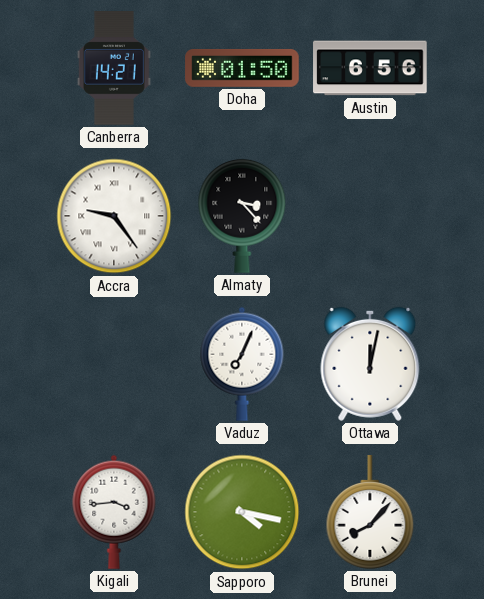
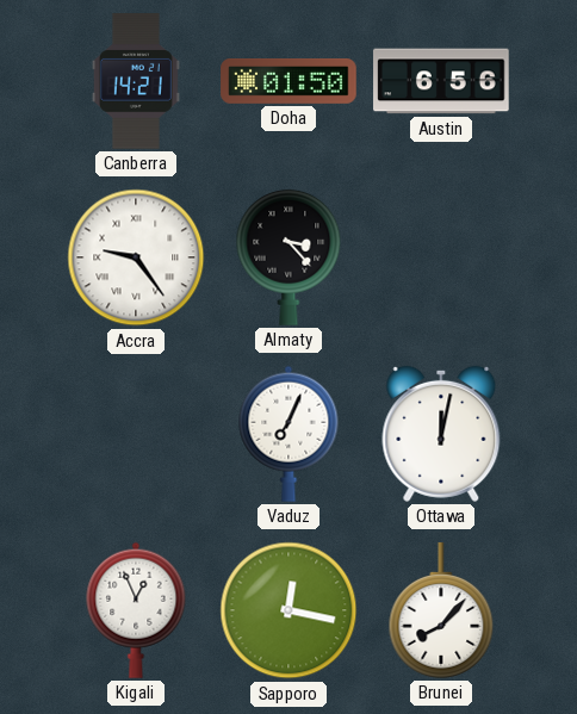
Kigali: 3:44 -> 12:56
Sapporo: 4:17 -> 12:17
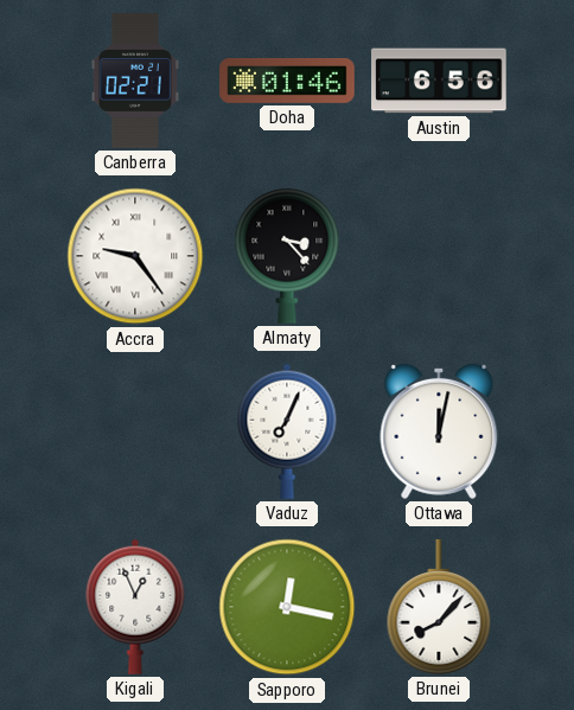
Canberra: 14:21 -> 02:21
Doha: 01:50 -> 01:46
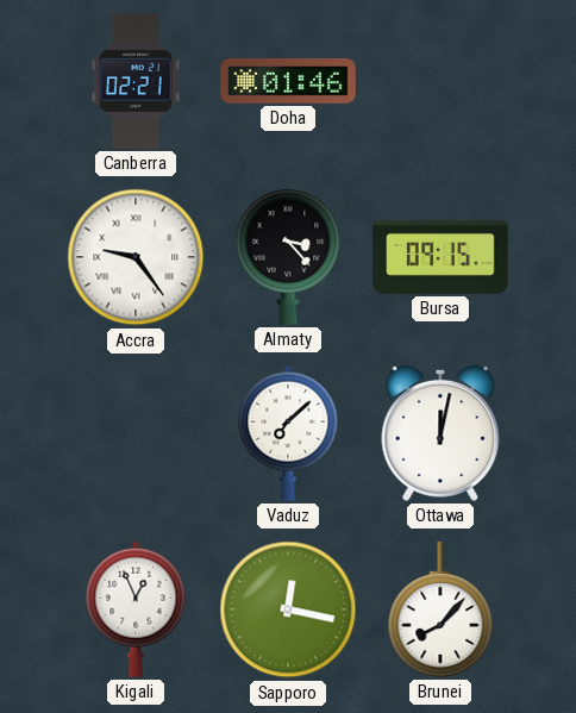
Austin: 6:56 -> none
Bursa: none -> 09:15
Vaduz: 7:04 -> 7:08
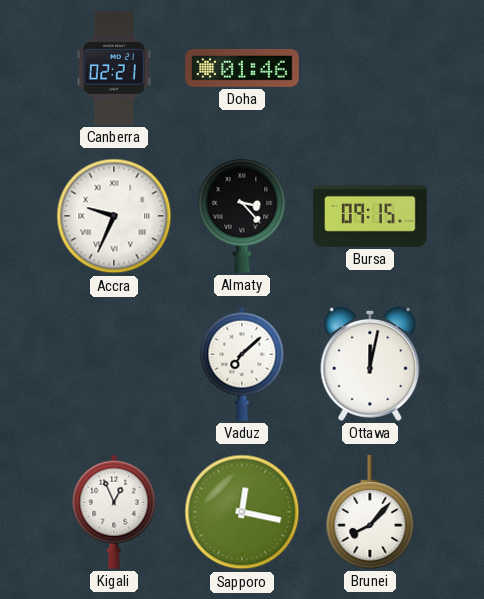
Accra: 9:24 -> 9:34
